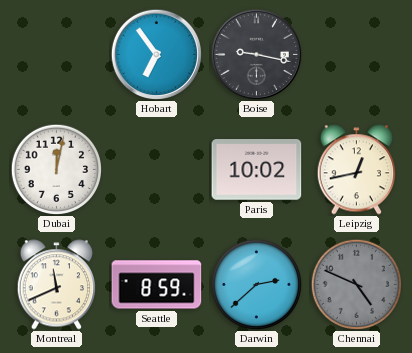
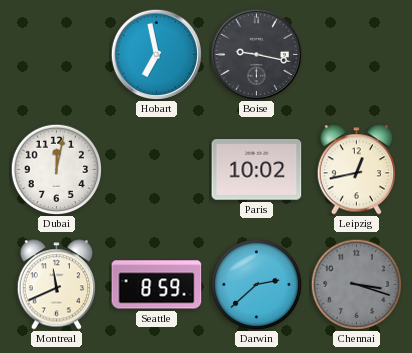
Hobart: 6:54 -> 6:58
Chennai: 4:49 -> 3:18
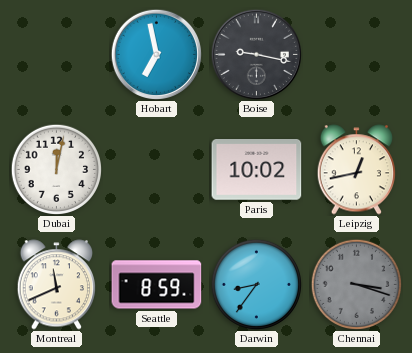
Darwin: 2:38 -> 8:36
